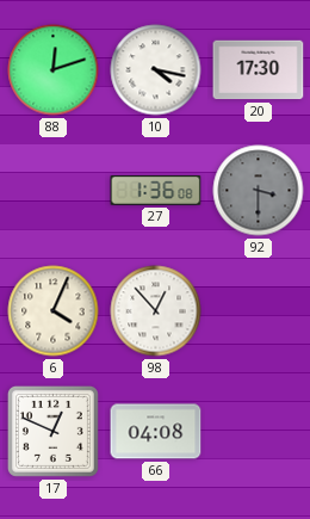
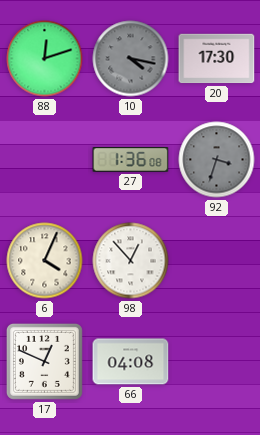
10 dial: white -> grey
92: 3:30 -> 3:33
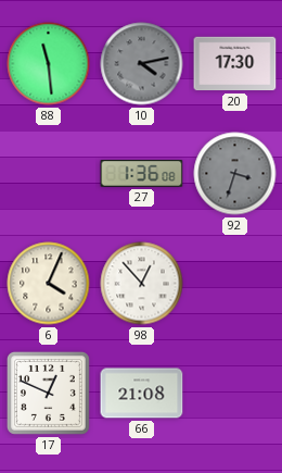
88: 12:12 -> 11:29
10: 4:17 -> 4:13
66: 04:08 -> 21:08
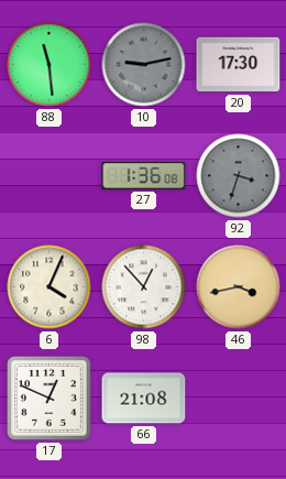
10: 4:13 -> 9:13
46: none -> 3:43
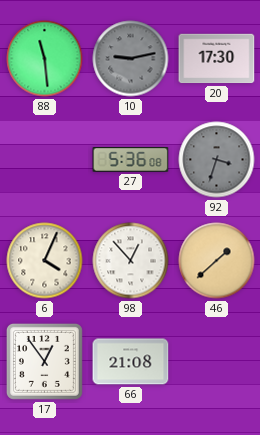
27: 1:36 -> 5:36
46: 3:43 -> 1:38
17: 12:49 -> 12:54
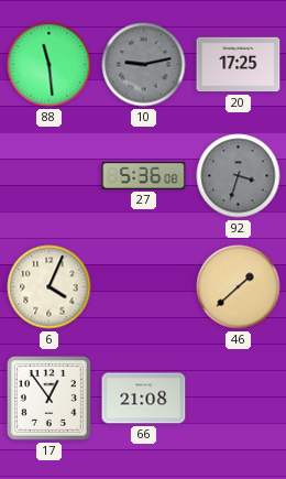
20: 17:30 -> 17:25
98: 12:53 -> none
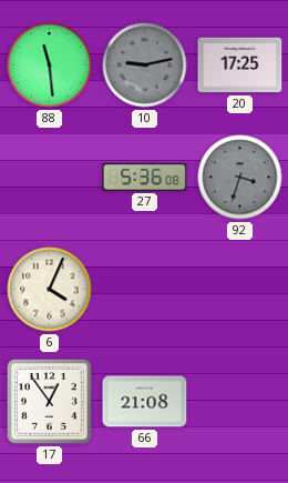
46: 1:38 -> none
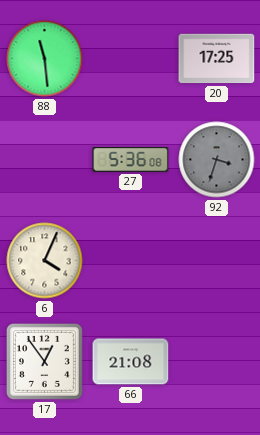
10: 9:13 -> none
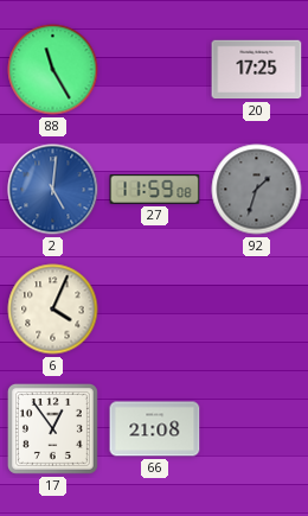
88: 11:29 -> 11:25
2: none -> 5:01
27: 5:36 -> 11:59
92: 3:33 -> 1:33
